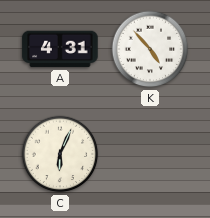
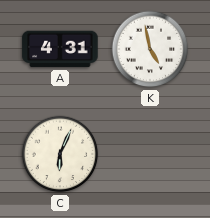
K: 4:53 -> 4:58
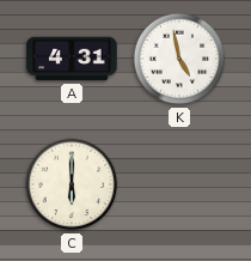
C: 6:04 -> 6:00
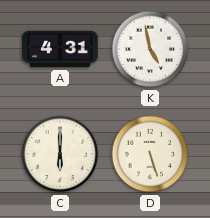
D: none -> 5:27
